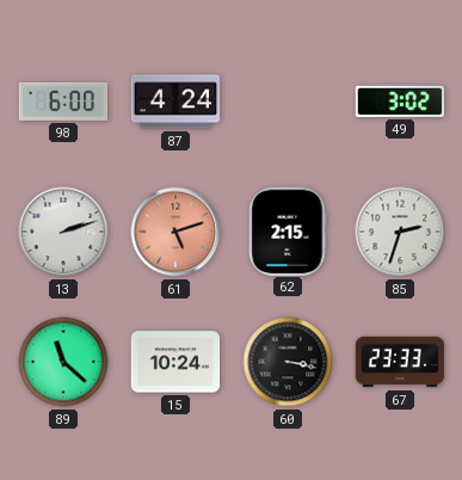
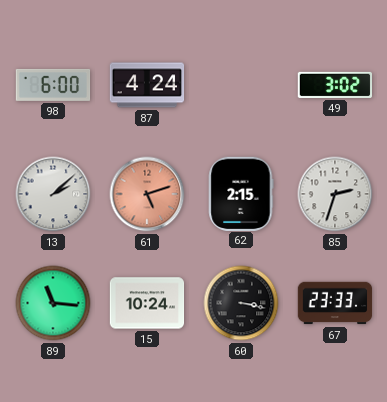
13: 2:12 -> 2:08
89: 11:22 -> 11:16
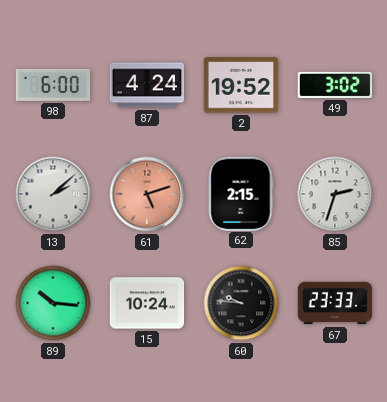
2: none -> 19:52
89: 11:16 -> 10:16
60: 3:17 -> 9:46
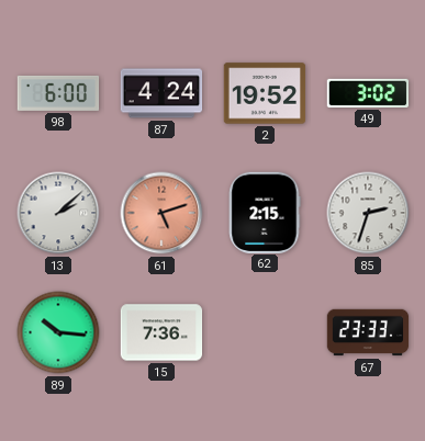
15: 10:24 -> 7:36
60: 9:46 -> none
